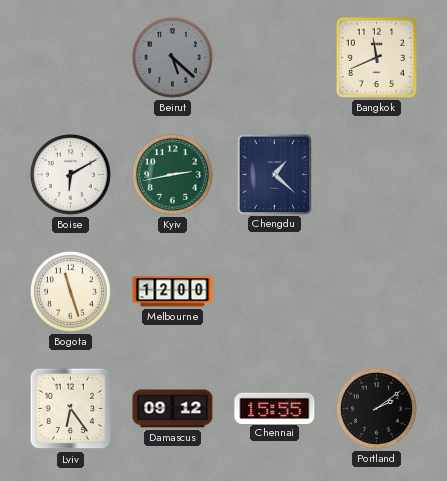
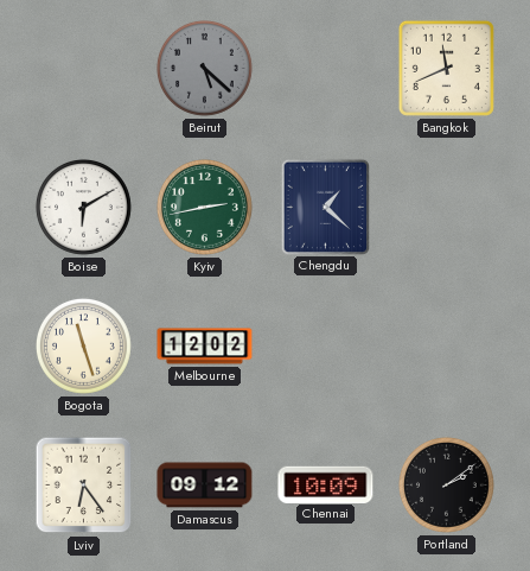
Melbourne: 12:00 -> 12:02
Chennai: 15:55 -> 10:09
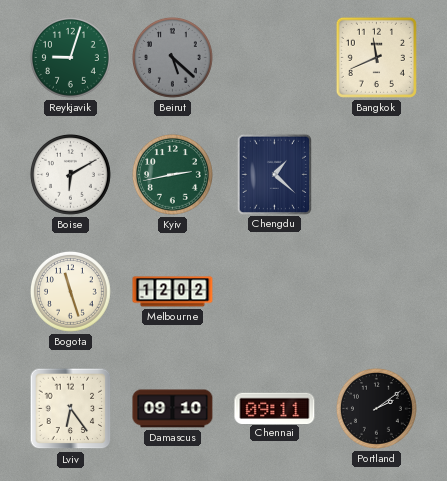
Reykjavik: none -> 9:03
Damascus: 09:12 -> 09:10
Chennai: 10:09 -> 09:11
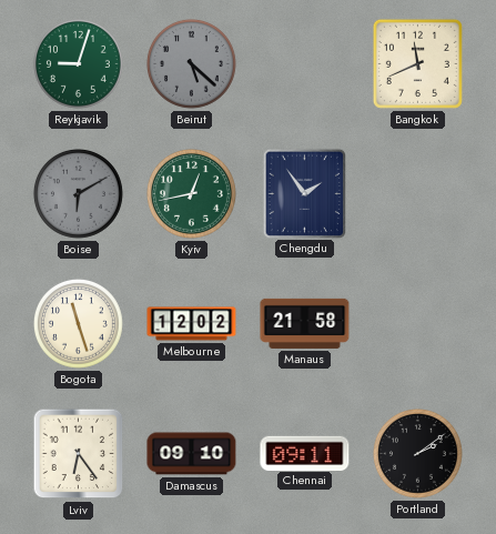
Boise dial: white -> grey
Kyiv: 2:43 -> 12:43
Chengdu: 1:22 -> 1:54
Manaus: none -> 21:58
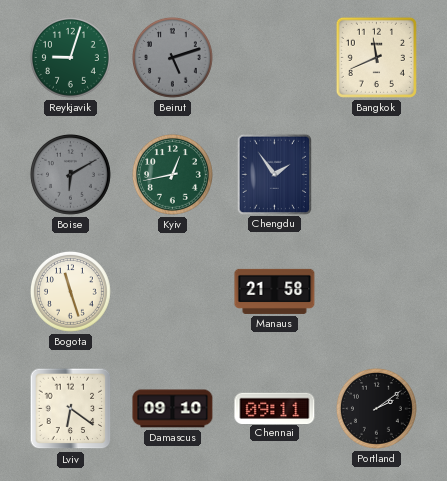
Beirut: 5:22 -> 5:12
Melbourne: 12:02 -> none
Lviv: 6:24 -> 6:21
